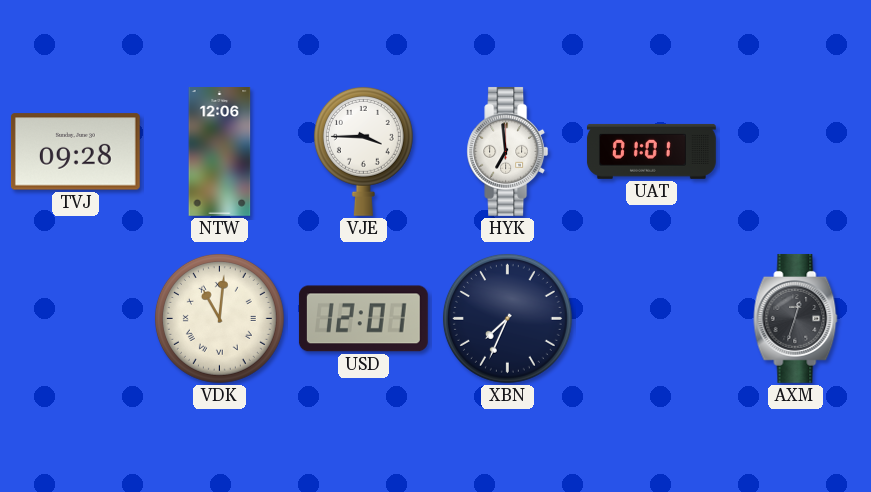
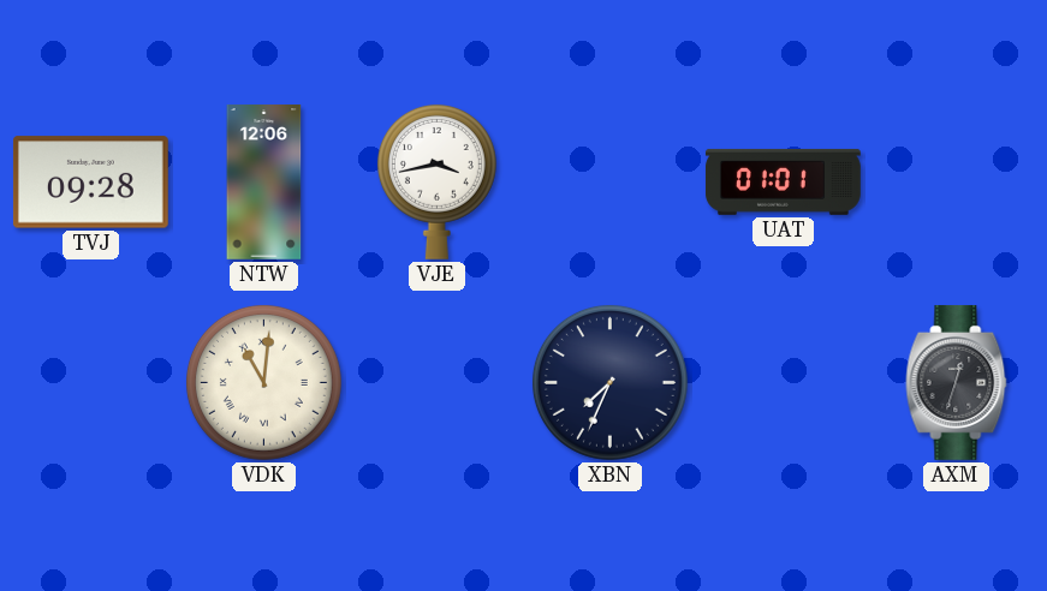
VJE: 3:45 -> 3:43
HYK: 6:59 -> none
USD: 12:01 -> none
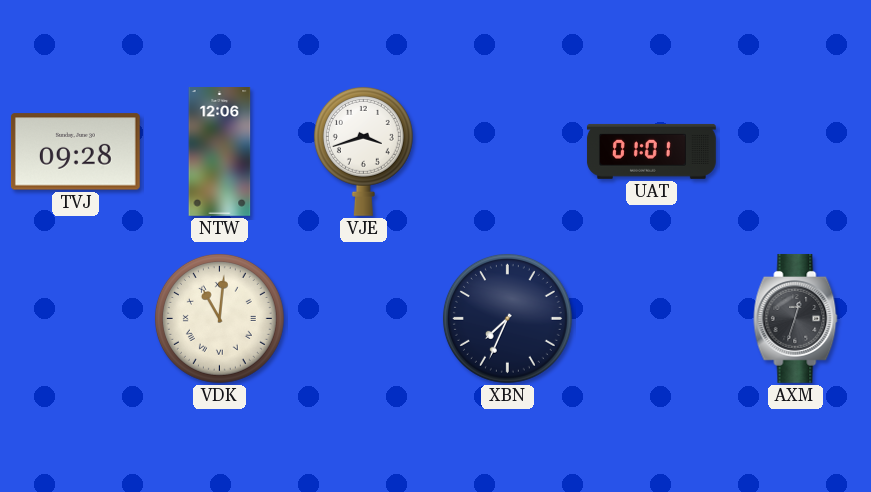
VJE: 3:43 -> 3:42
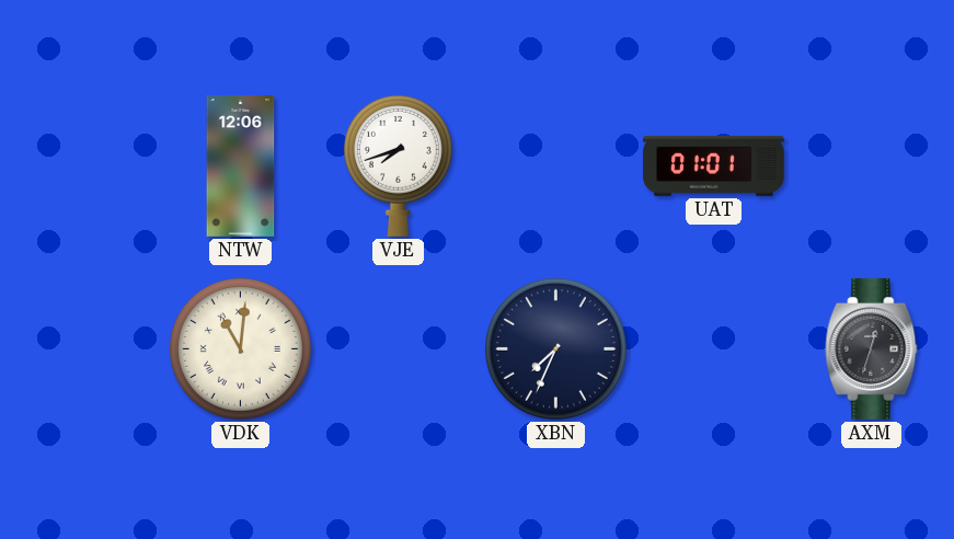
TVJ: 09:28 -> none
VJE: 3:42 -> 7:42
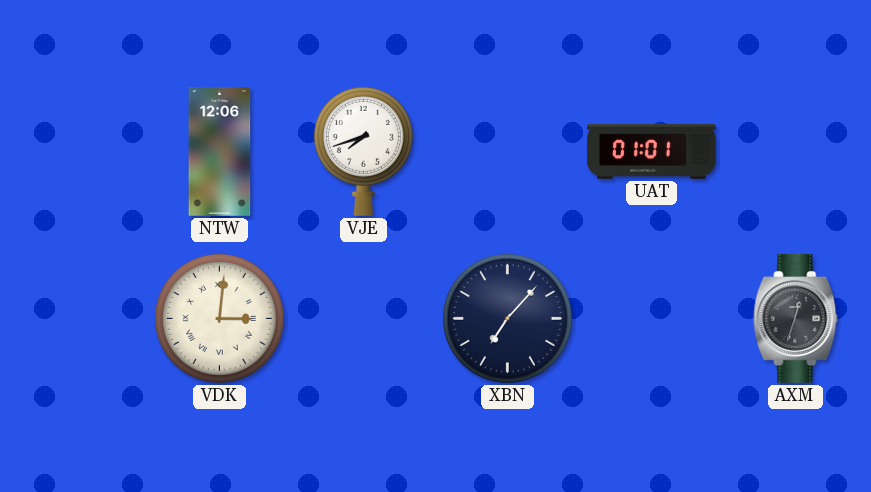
VDK: 11:01 -> 3:01
XBN: 7:34 -> 7:07
